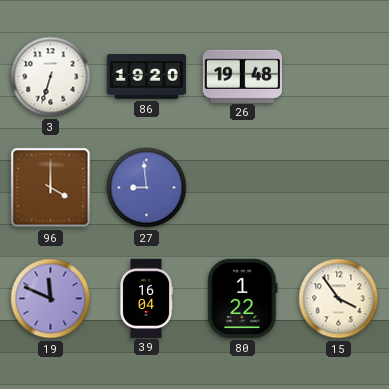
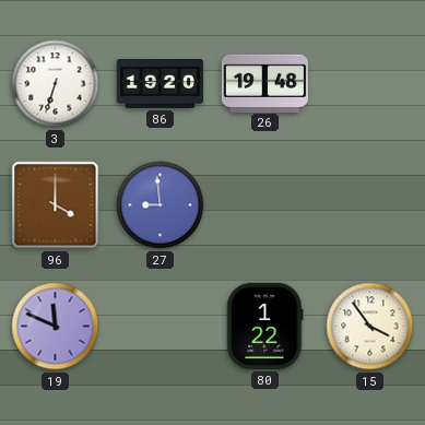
39: 16:04 -> none
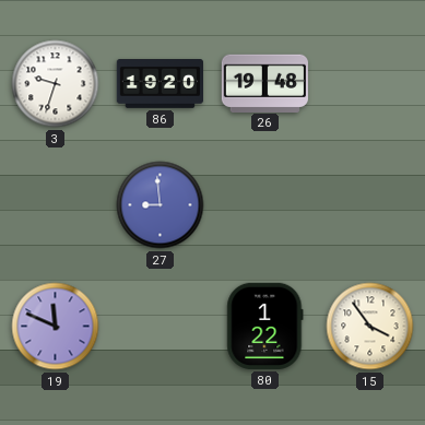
3: 6:33 -> 9:33
96: 4:00 -> none
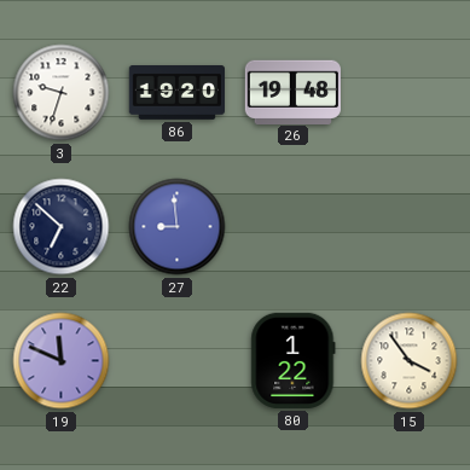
22: none -> 6:52
